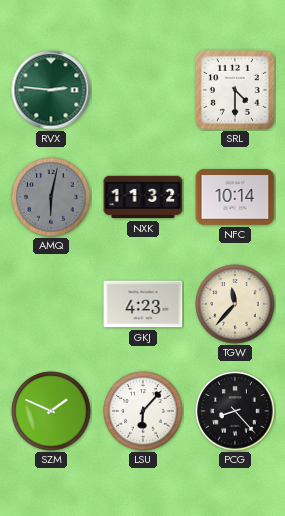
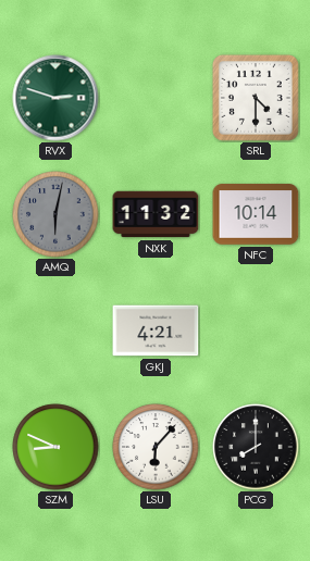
RVX: 2:46 -> 2:48
GKJ: 4:23 -> 4:21
TGW: 11:37 -> none
SZM: 1:49 -> 8:49
PCG: 8:23 -> 8:00
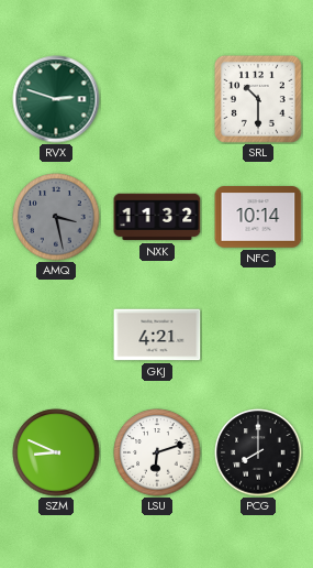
SRL: 4:30 -> 10:30
AMQ: 6:02 -> 3:28
LSU: 6:07 -> 6:12
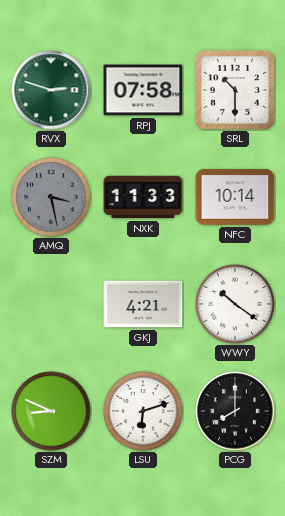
RPJ: none -> 07:58
NXK: 11:32 -> 11:33
WWY: none -> 10:21
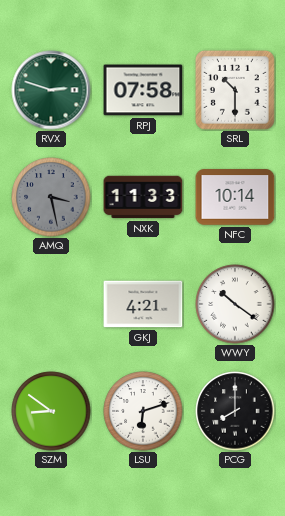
SZM: 8:49 -> 8:51
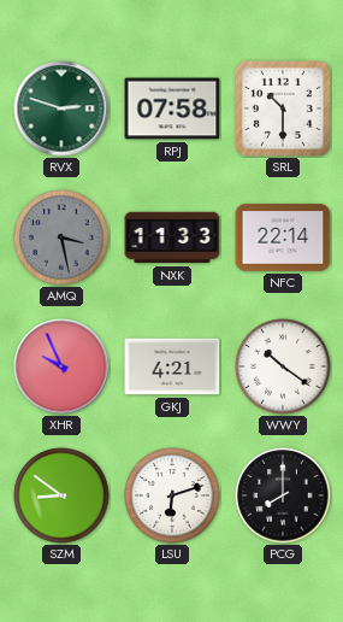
NFC: 10:14 -> 22:14
XHR: none -> 9:56
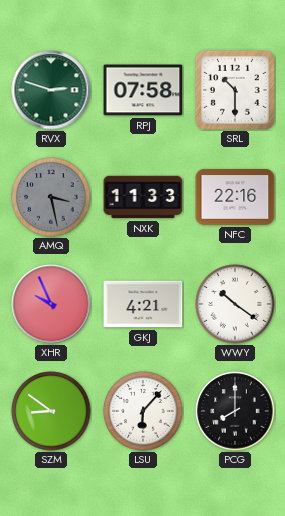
NFC: 22:14 -> 22:16
LSU: 6:12 -> 6:07
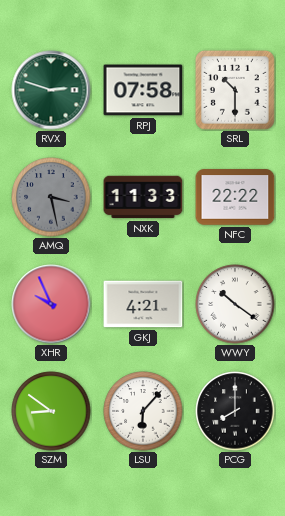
NFC: 22:16 -> 22:22
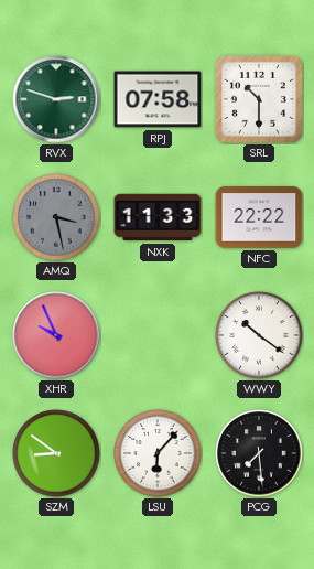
GKJ: 4:21 -> none
PCG: 8:00 -> 7:29
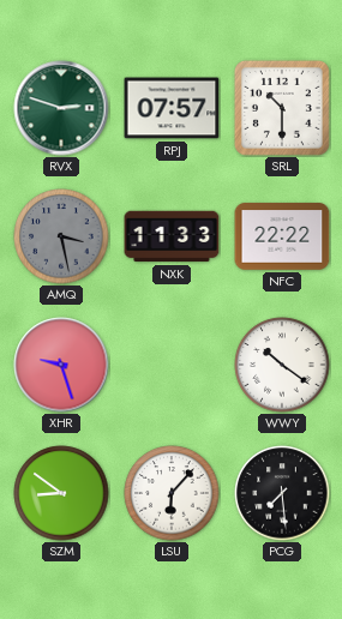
RPJ: 07:58 -> 07:57
XHR: 9:56 -> 9:27
